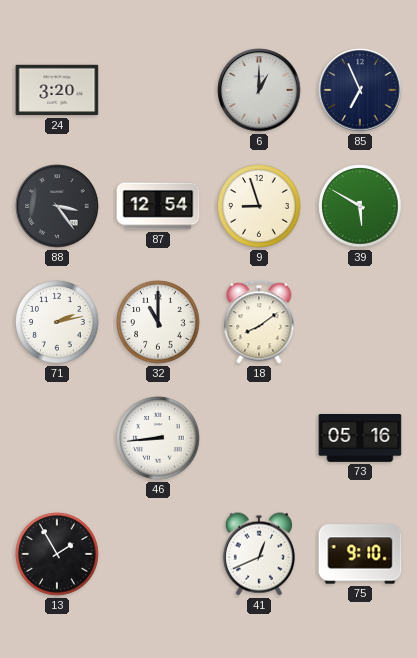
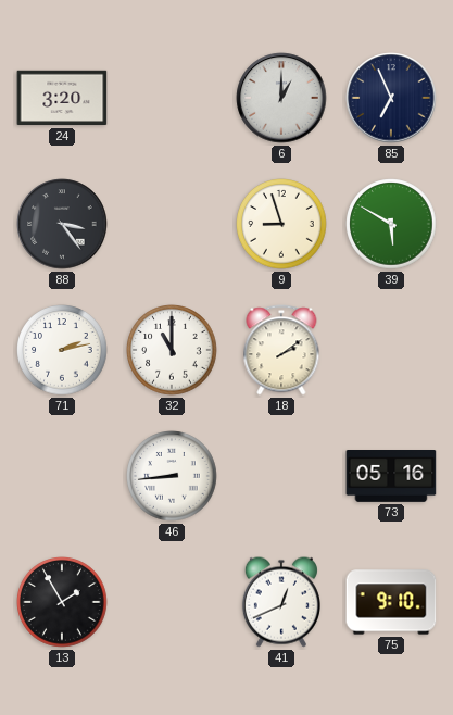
87: 12:54 -> none
18: 8:09 -> 2:09
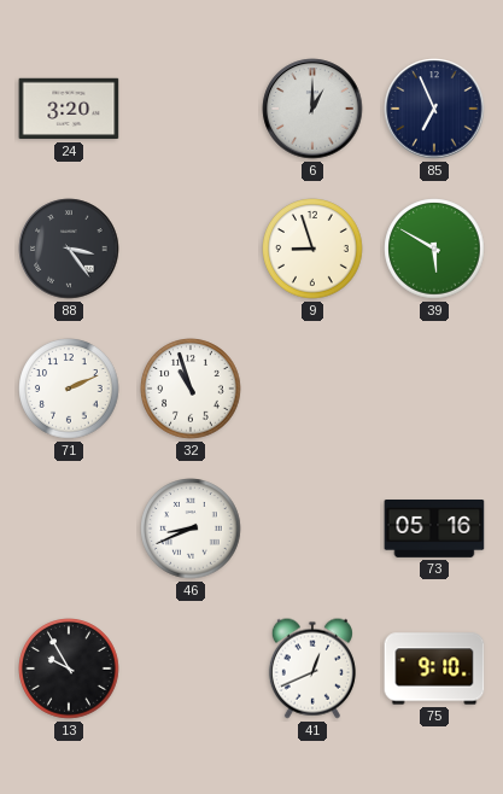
71: 2:13 -> 2:11
32: 11:00 -> 10:57
18: 2:09 -> none
46: 8:44 -> 8:41
13: 1:55 -> 9:55
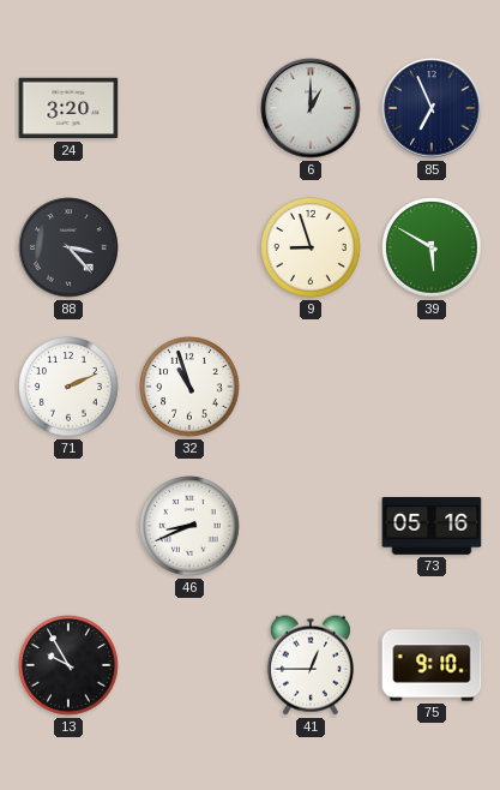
88: 3:24 -> 3:23
41: 12:41 -> 12:45
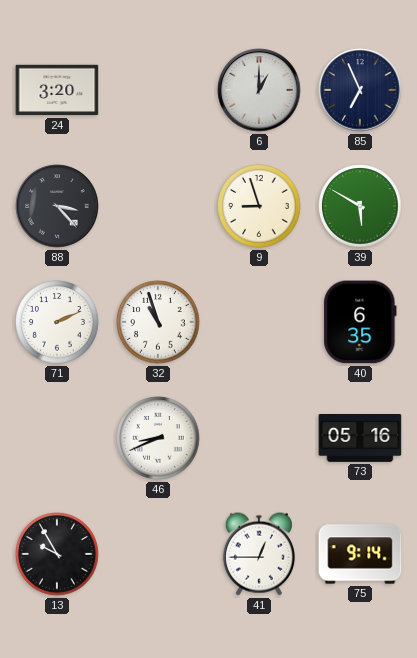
40: none -> 6:35
75: 9:10 -> 9:14
